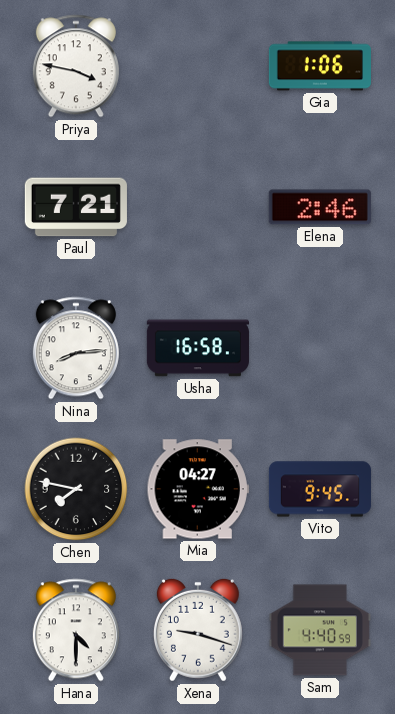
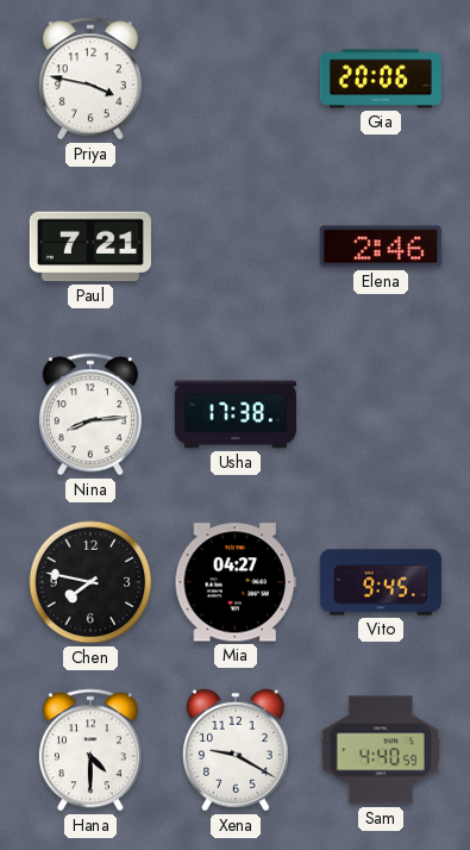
Gia: 1:06 -> 20:06
Usha: 16:58 -> 17:38
Xena: 9:18 -> 9:20
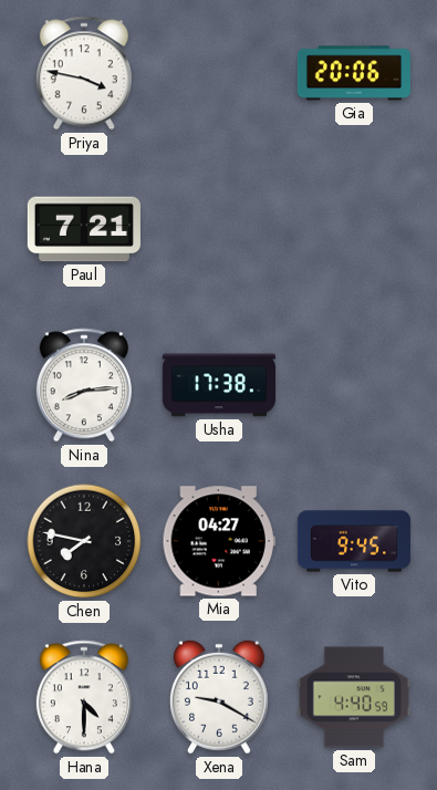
Elena: 2:46 -> none
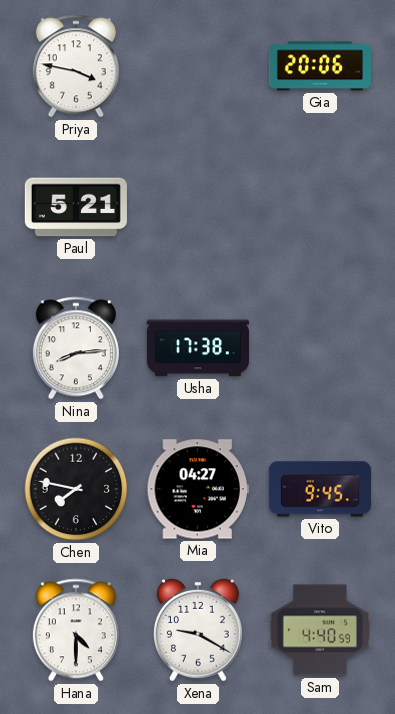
Paul: 7:21 -> 5:21
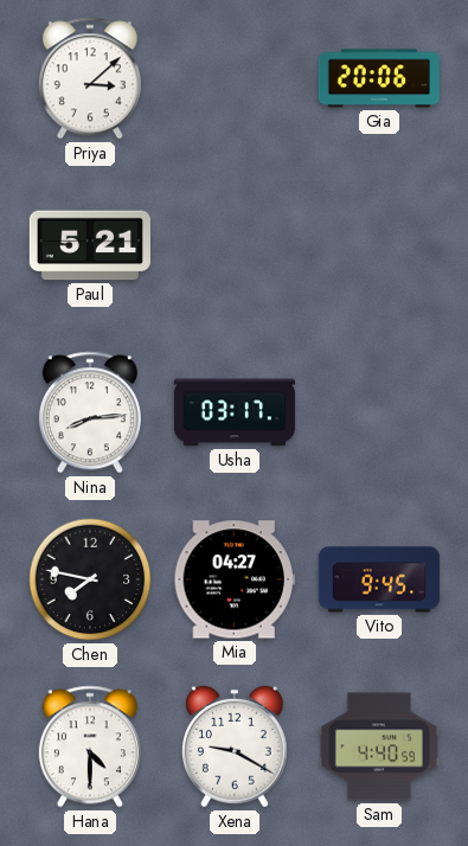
Priya: 3:47 -> 3:08
Usha: 17:38 -> 03:17
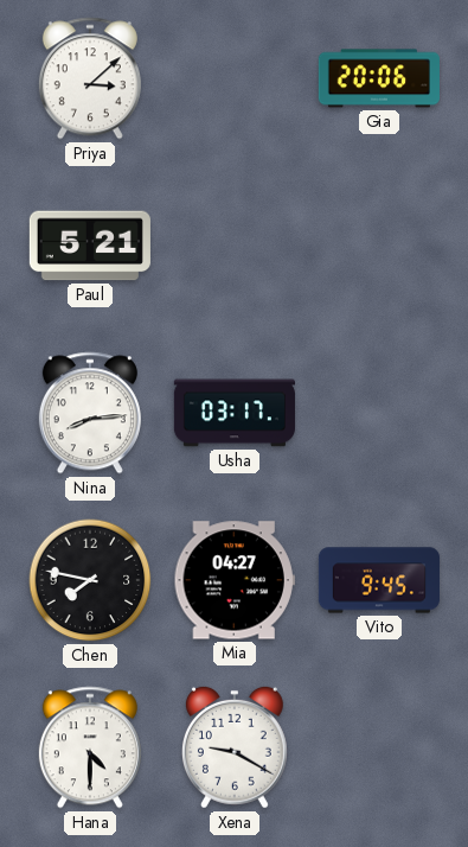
Sam: 4:40 -> none
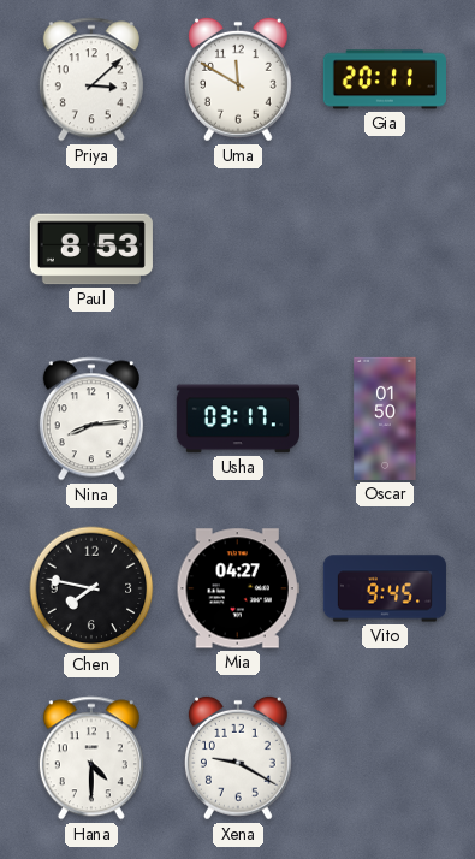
Uma: none -> 11:50
Gia: 20:06 -> 20:11
Paul: 5:21 -> 8:53
Oscar: none -> 01:50
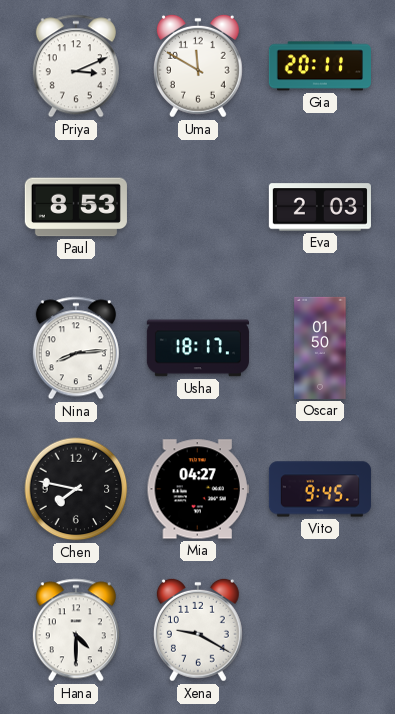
Priya: 3:08 -> 3:11
Eva: none -> 2:03
Usha: 03:17 -> 18:17
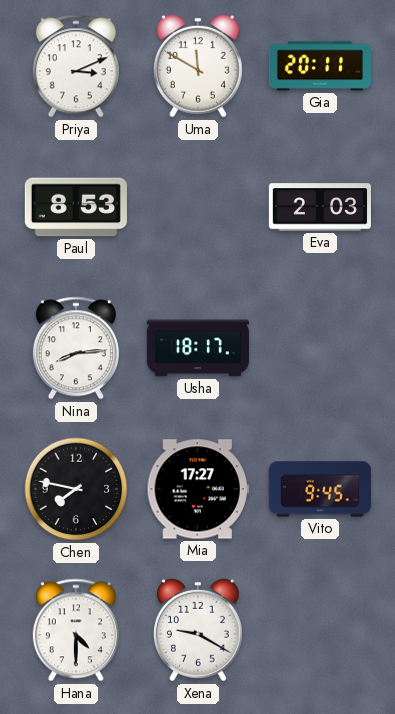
Oscar: 01:50 -> none
Mia: 04:27 -> 17:27
